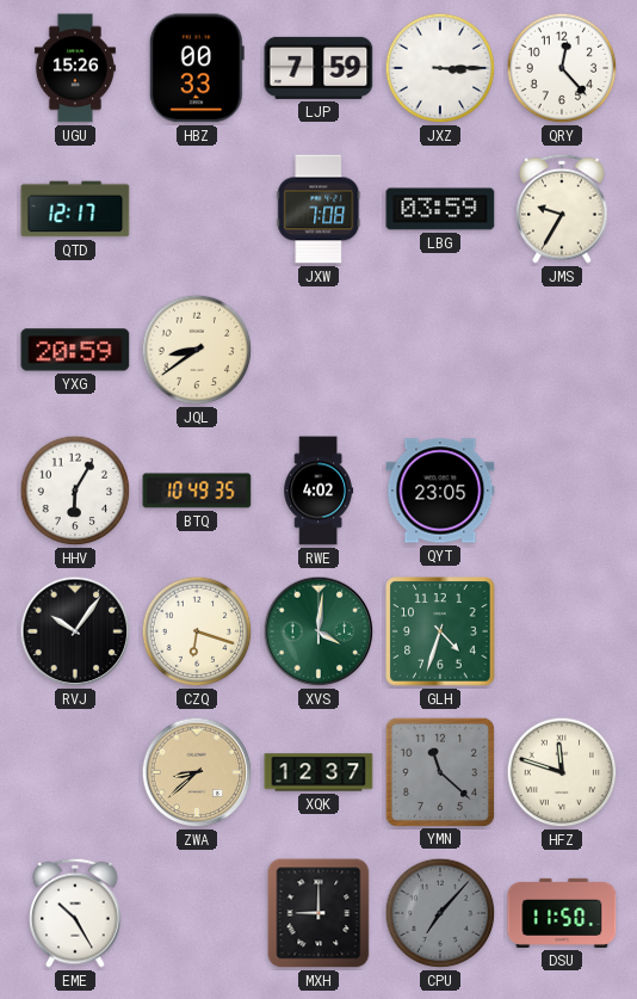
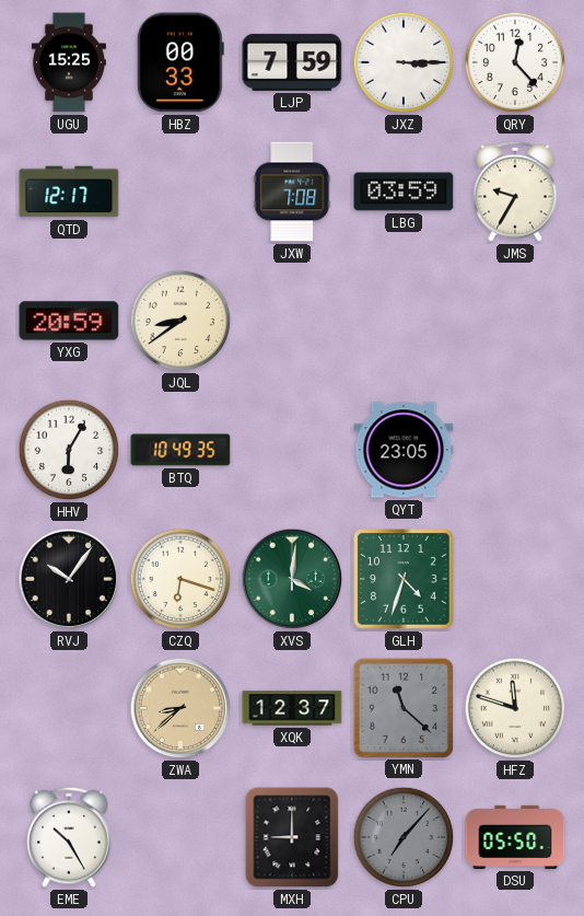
UGU: 15:26 -> 15:25
RWE: 4:02 -> none
DSU: 11:50 -> 05:50
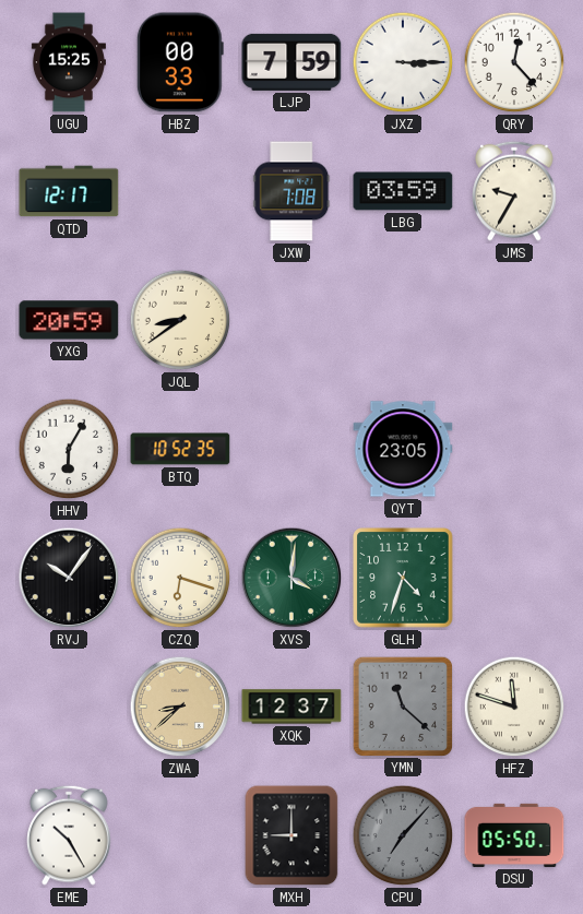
BTQ: 10:49 -> 10:52
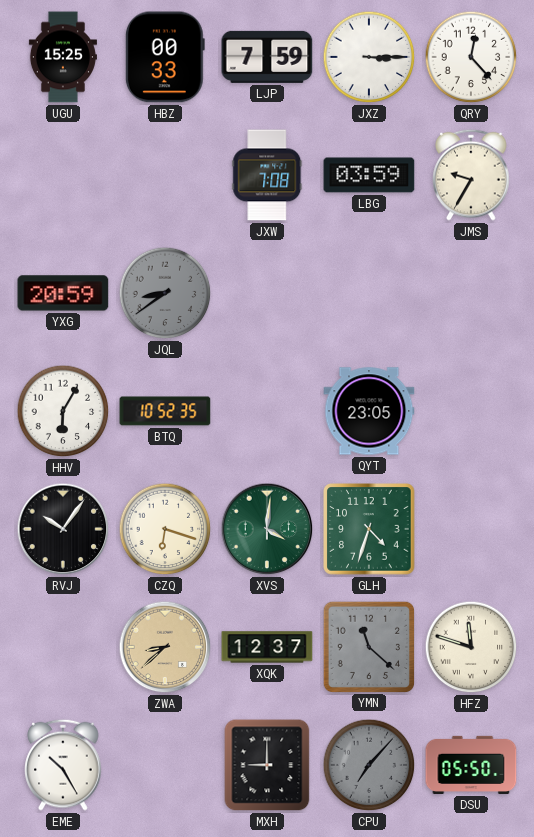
QTD: 12:17 -> none
JQL dial: cream -> grey
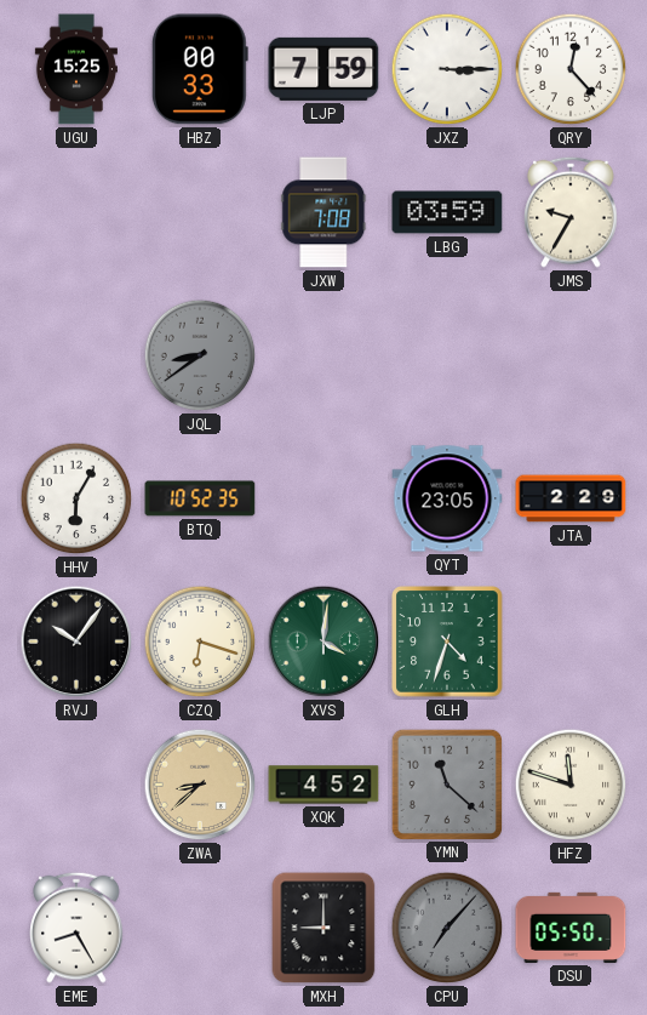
YXG: 20:59 -> none
JTA: none -> 2:29
XQK: 12:37 -> 4:52
EME: 10:25 -> 8:25
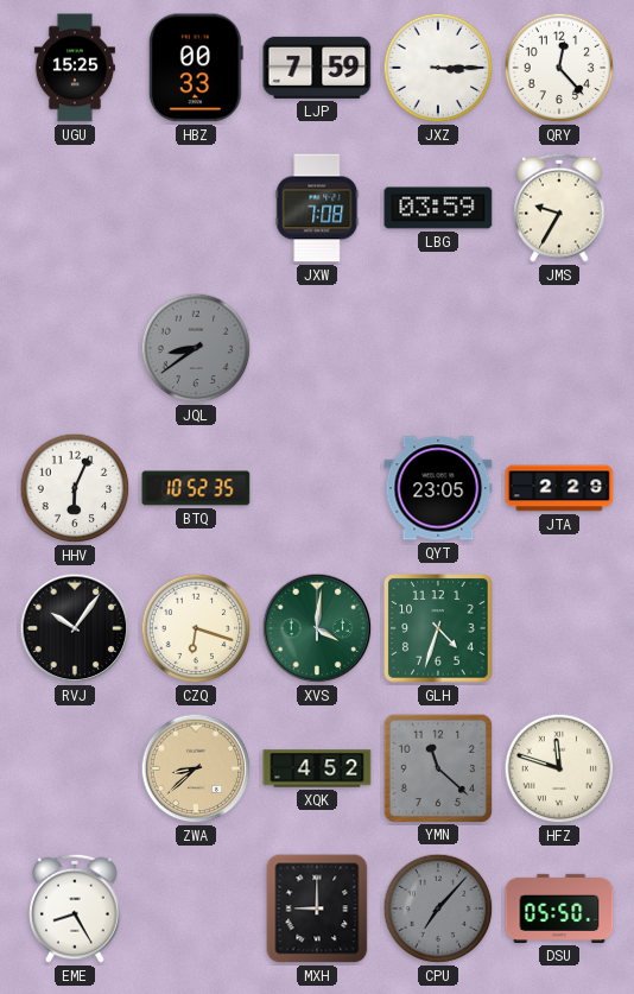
HHV: 6:05 -> 6:04
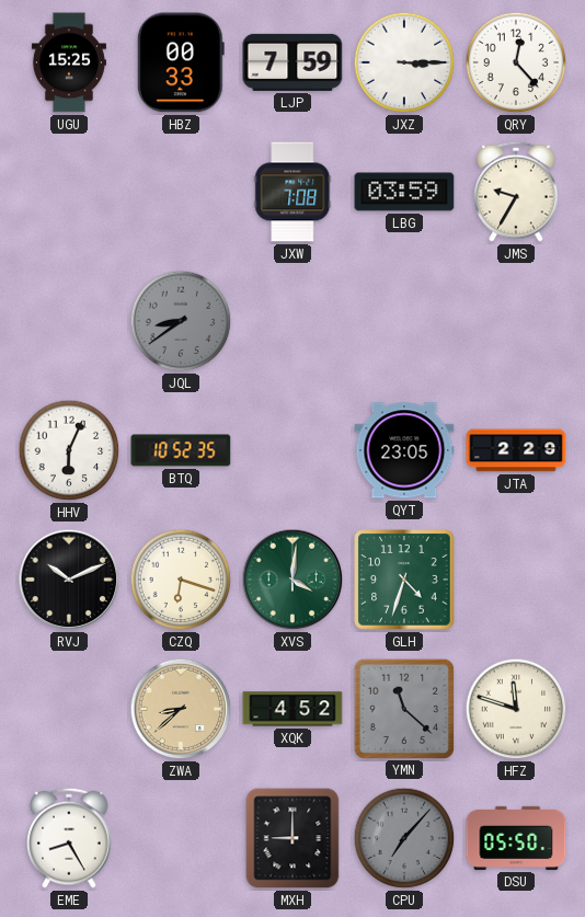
RVJ: 10:06 -> 10:11
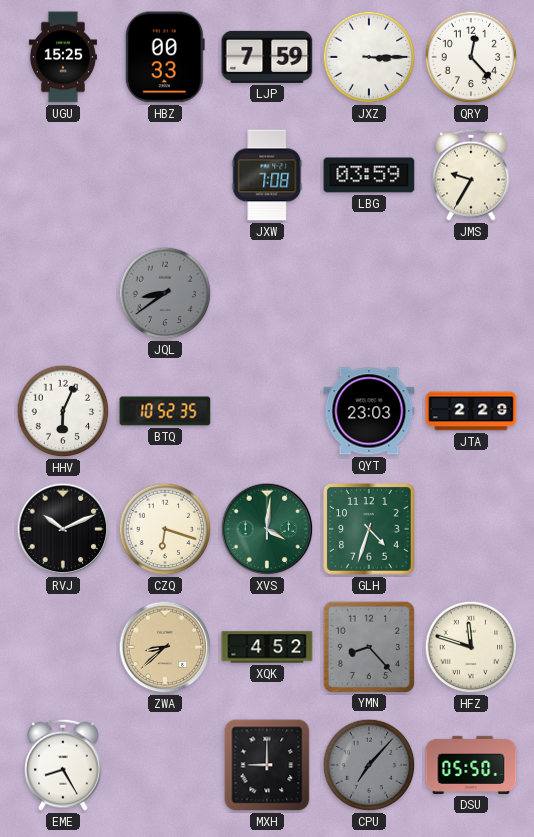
QYT: 23:05 -> 23:03
YMN: 11:22 -> 8:23
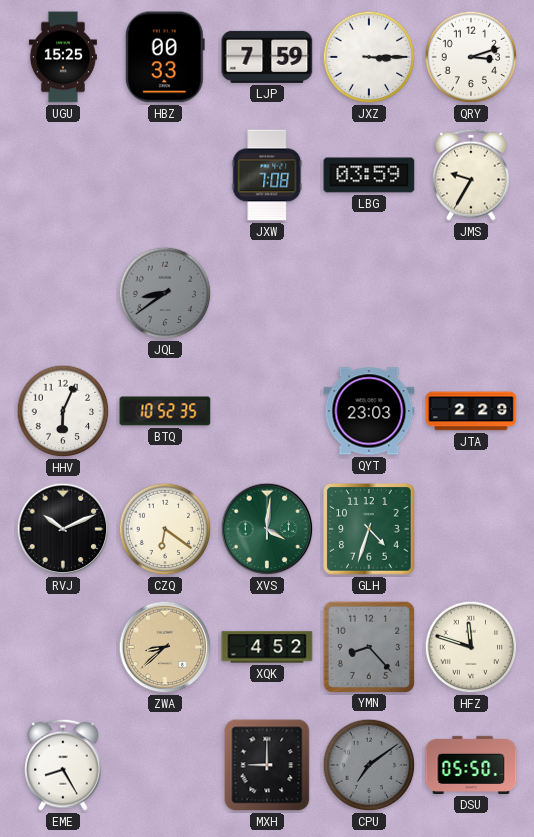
QRY: 12:23 -> 3:12
CZQ: 6:18 -> 6:21
CPU: 7:07 -> 7:09
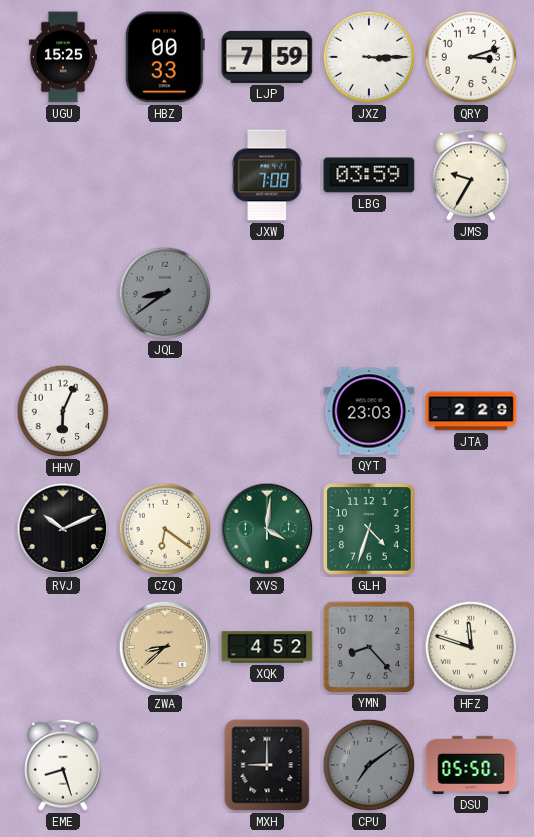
BTQ: 10:52 -> none
EME: 8:25 -> 8:27
